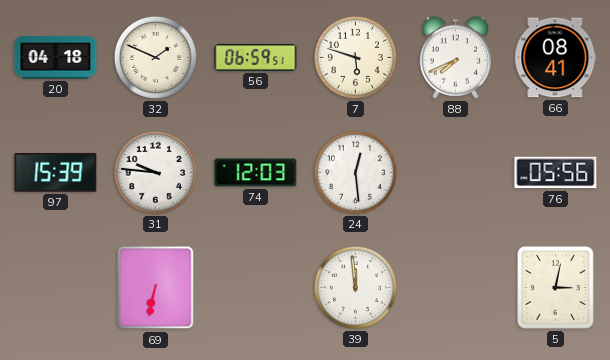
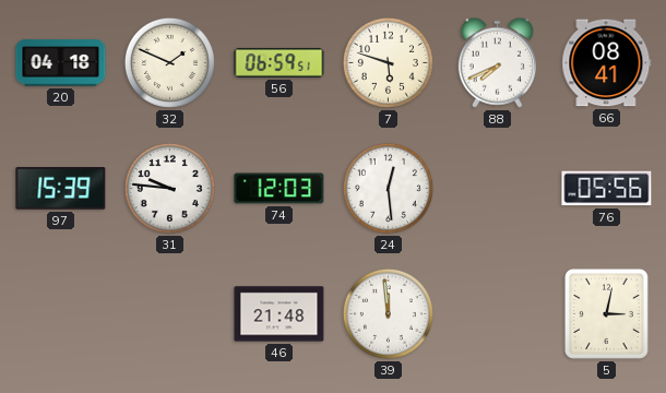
69: 6:32 -> none
46: none -> 21:48
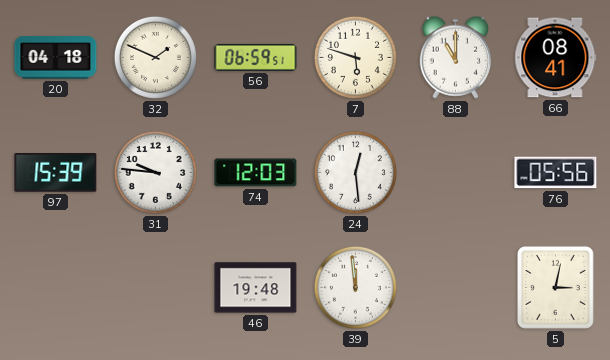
88: 7:41 -> 11:00
46: 21:48 -> 19:48
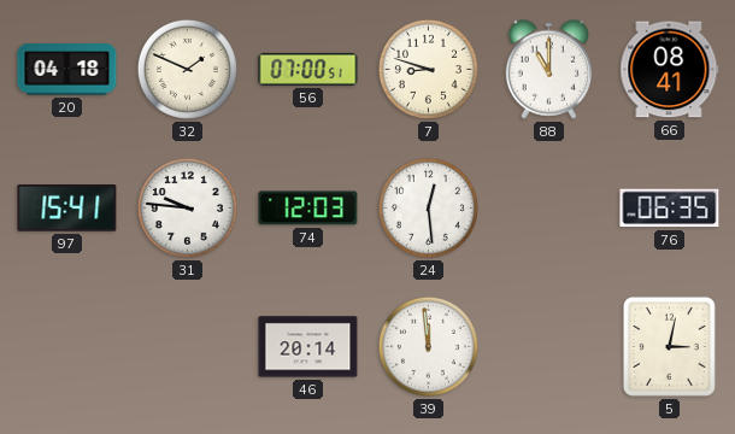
56: 06:59 -> 07:00
7: 5:48 -> 8:48
97: 15:39 -> 15:41
76: 05:56 -> 06:35
46: 19:48 -> 20:14
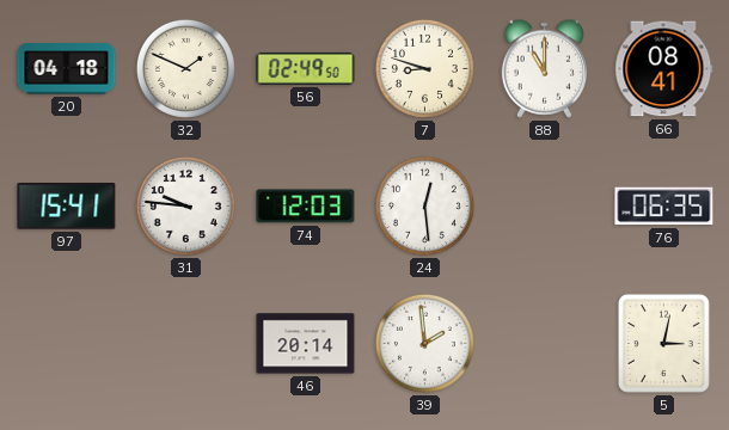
56: 07:00 -> 02:49
39: 11:59 -> 1:59
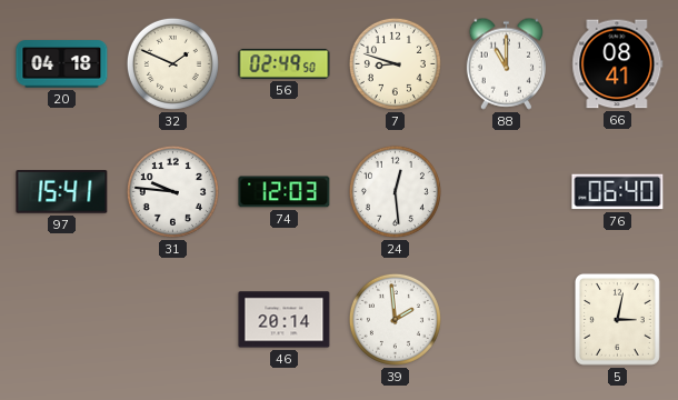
76: 06:35 -> 06:40
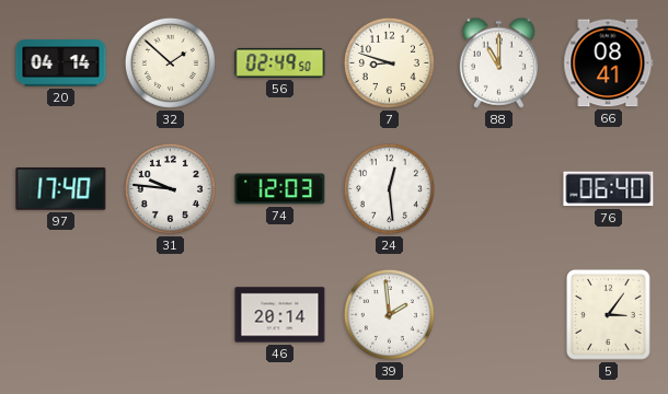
20: 04:18 -> 04:14
32: 1:49 -> 1:52
97: 15:41 -> 17:40
5: 3:02 -> 3:06
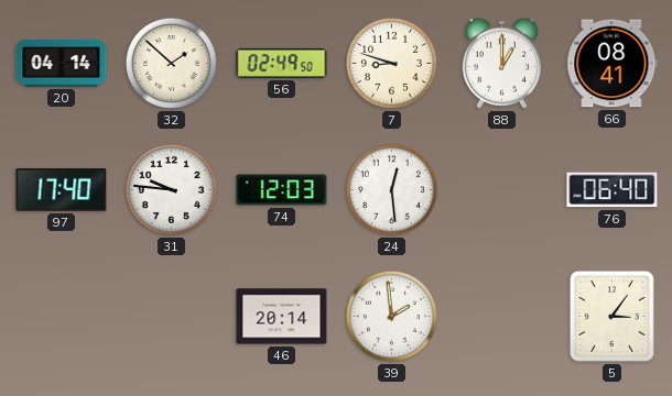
88: 11:00 -> 1:00
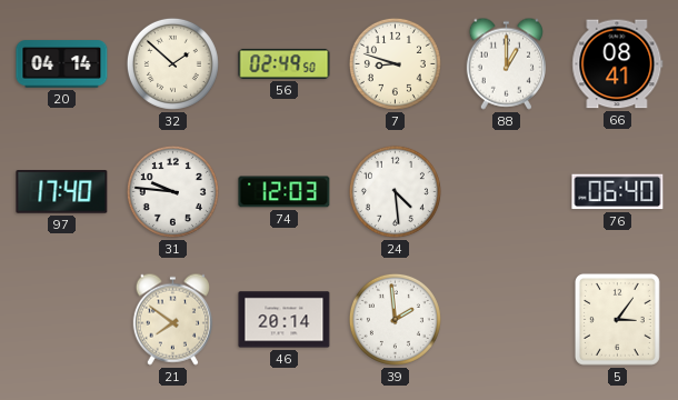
24: 12:29 -> 4:29
21: none -> 7:51
